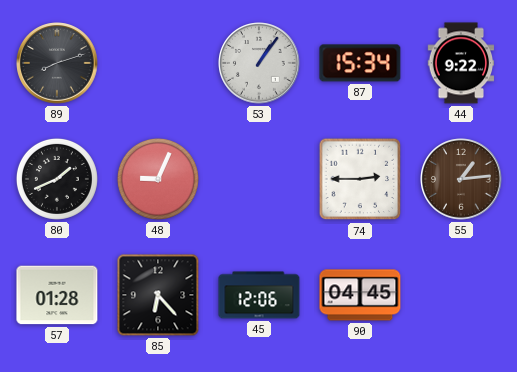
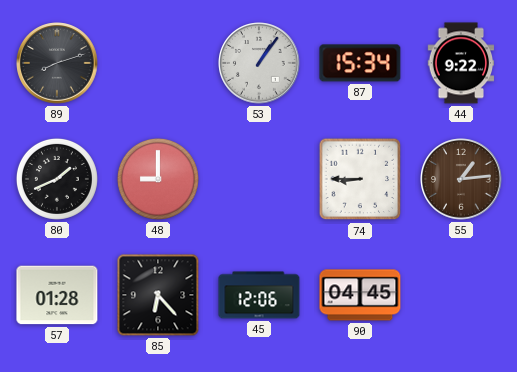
48: 9:04 -> 9:00
74: 2:45 -> 8:45
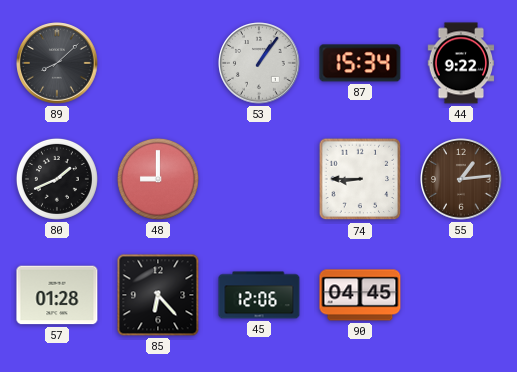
89: 8:12 -> 8:08
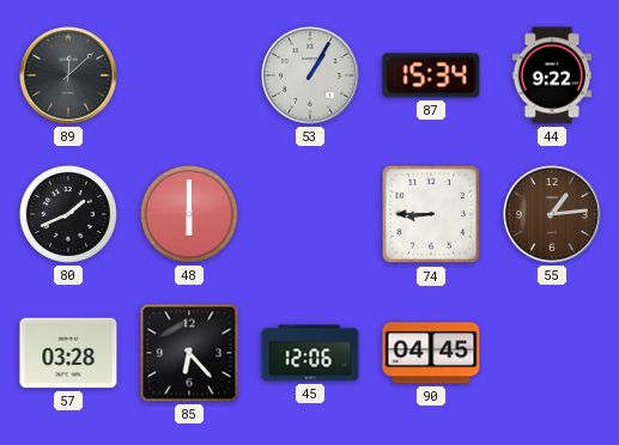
89: 8:08 -> 12:08
53: 1:06 -> 1:05
48: 9:00 -> 6:00
57: 01:28 -> 03:28
